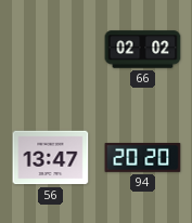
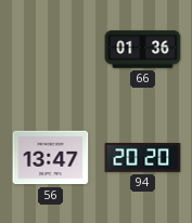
66: 02:02 -> 01:36
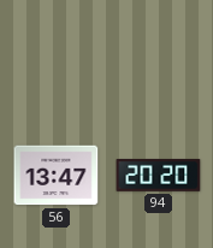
66: 01:36 -> none
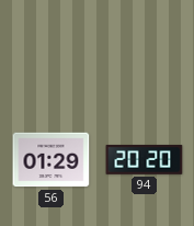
56: 13:47 -> 01:29
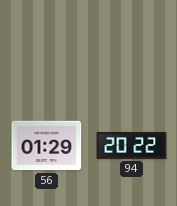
94: 20:20 -> 20:22
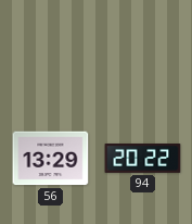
56: 01:29 -> 13:29
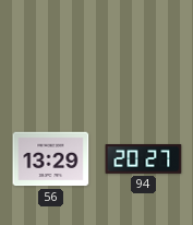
94: 20:22 -> 20:27
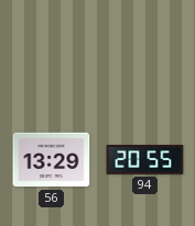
94: 20:27 -> 20:55
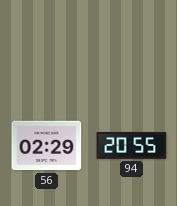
56: 13:29 -> 02:29
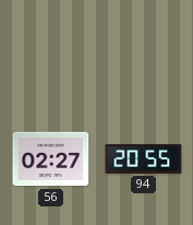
56: 02:29 -> 02:27
